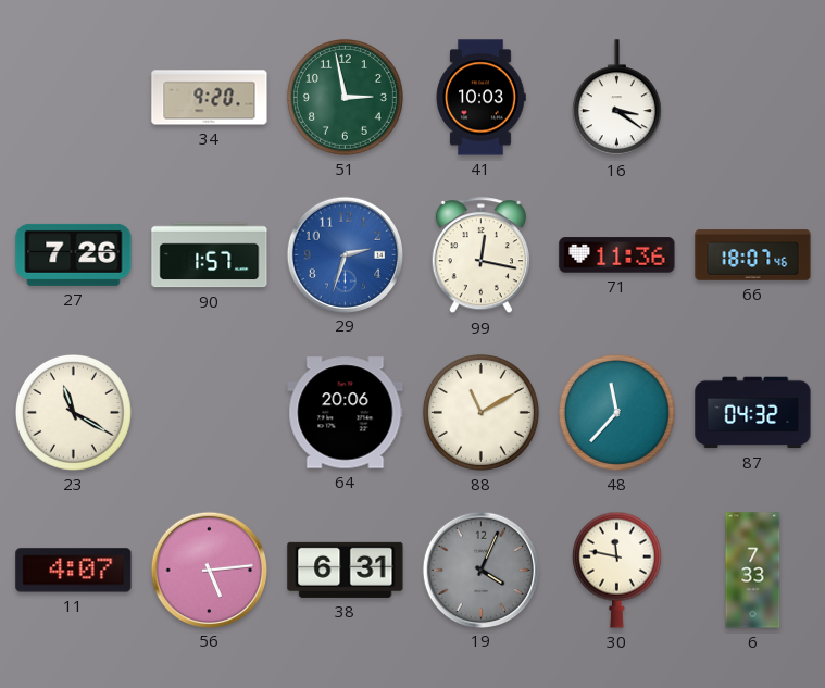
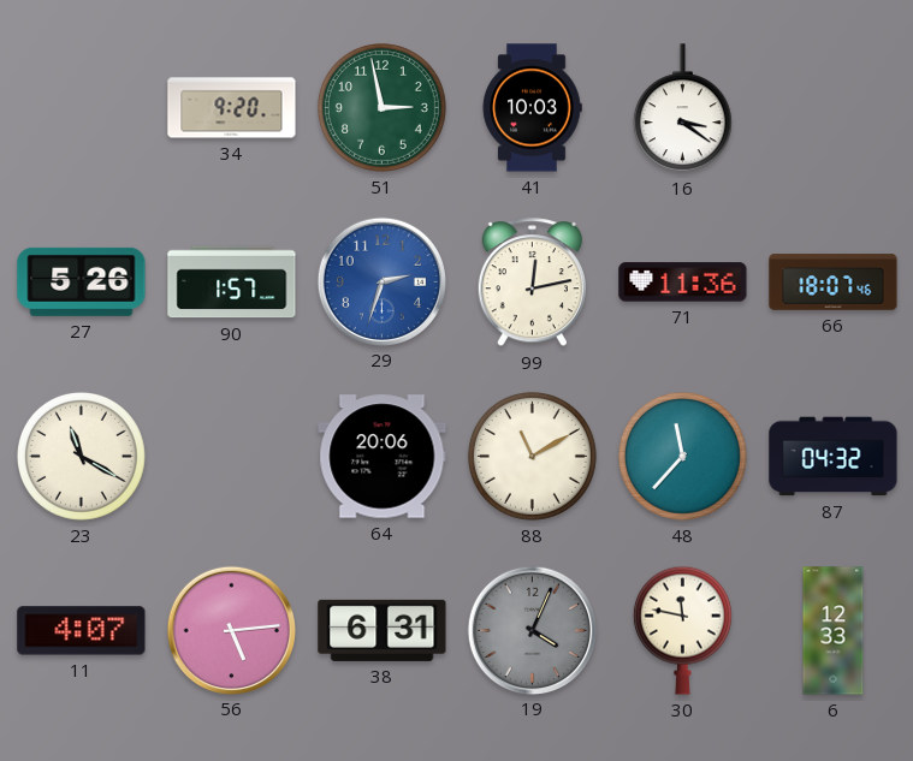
27: 7:26 -> 5:26
99: 12:17 -> 12:13
6: 7:33 -> 12:33
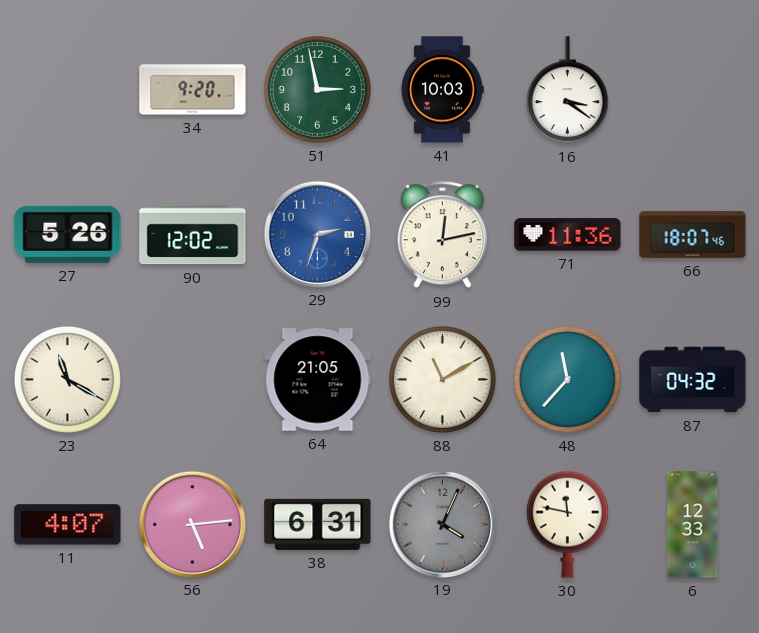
90: 1:57 -> 12:02
64: 20:06 -> 21:05
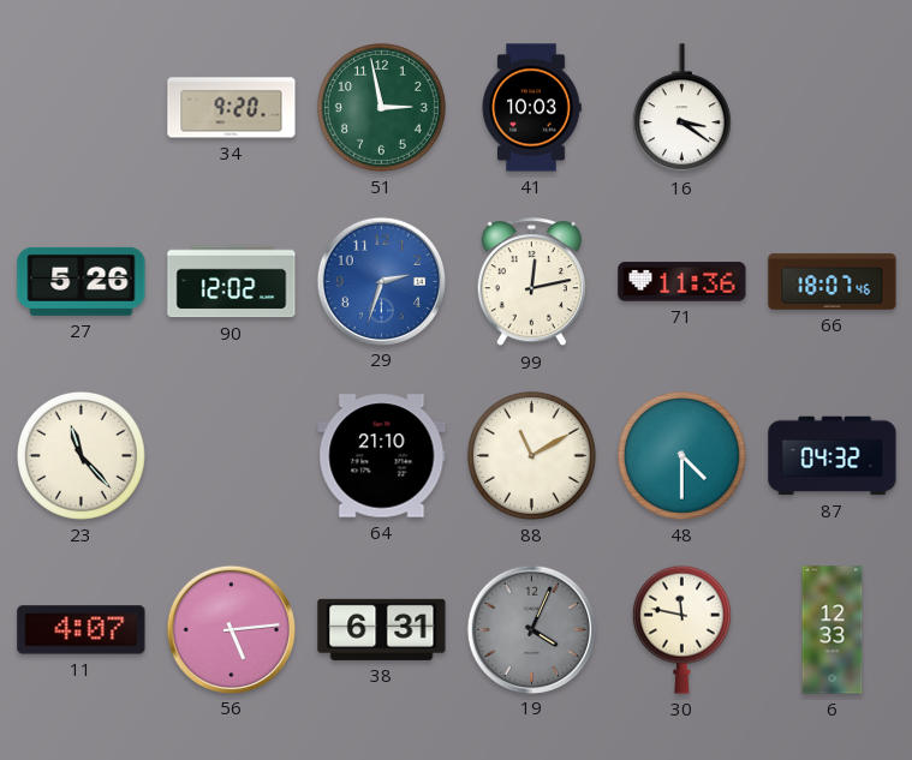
23: 11:20 -> 11:23
64: 21:05 -> 21:10
48: 11:37 -> 4:30
